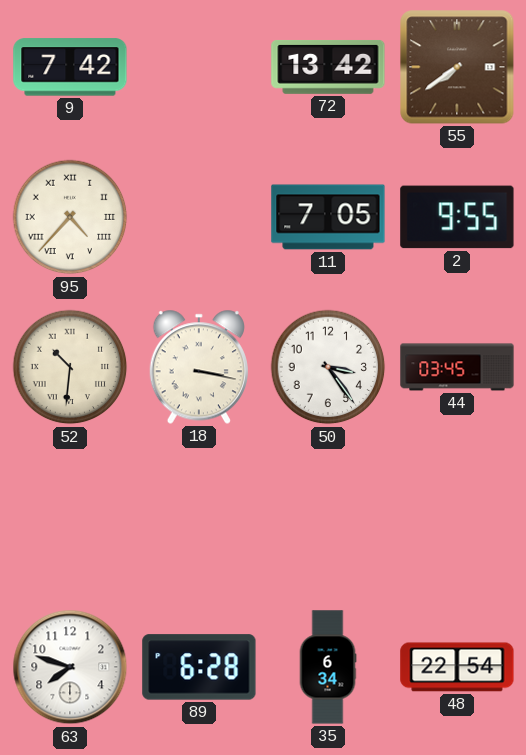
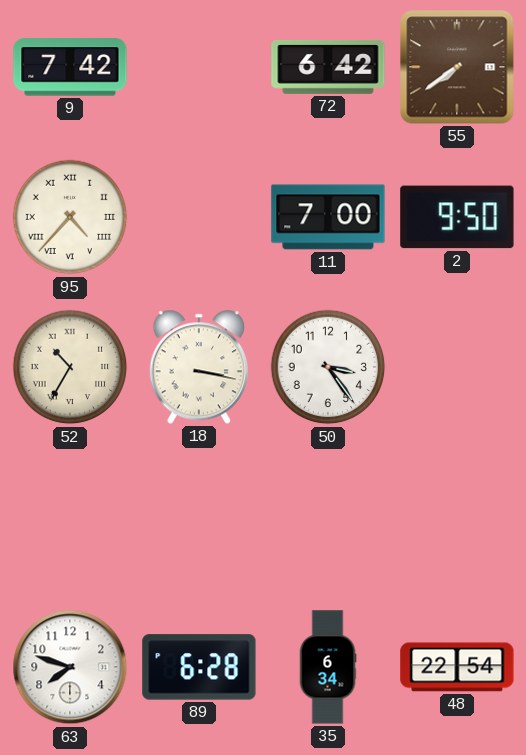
72: 13:42 -> 6:42
11: 7:05 -> 7:00
2: 9:55 -> 9:50
52: 10:31 -> 10:35
44: 03:45 -> none
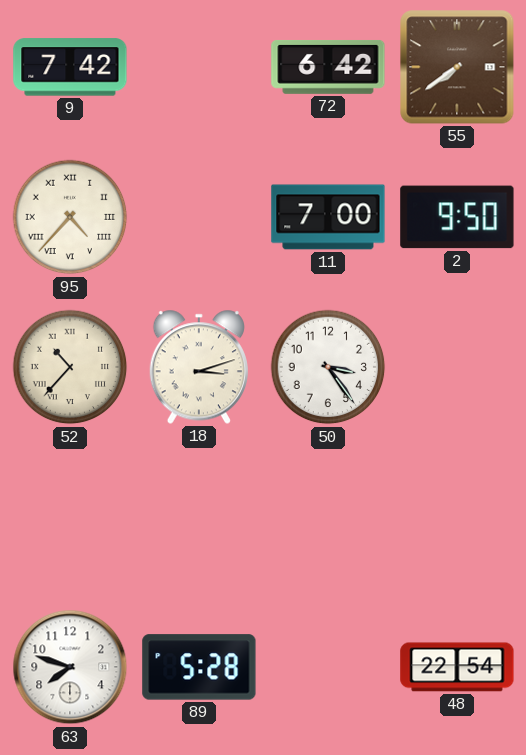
52: 10:35 -> 10:37
18: 3:17 -> 3:12
89: 6:28 -> 5:28
35: 6:34 -> none
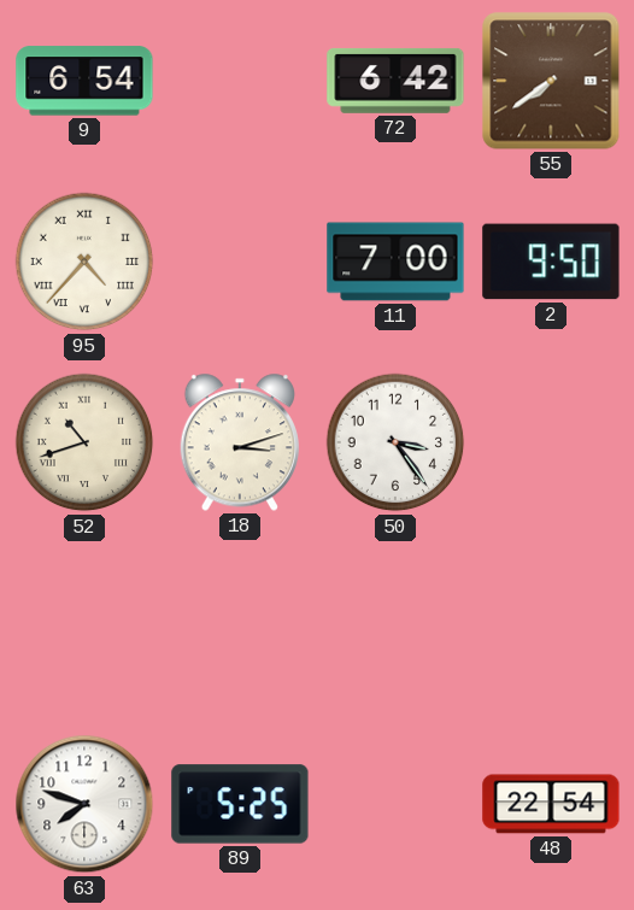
9: 7:42 -> 6:54
52: 10:37 -> 10:42
89: 5:28 -> 5:25
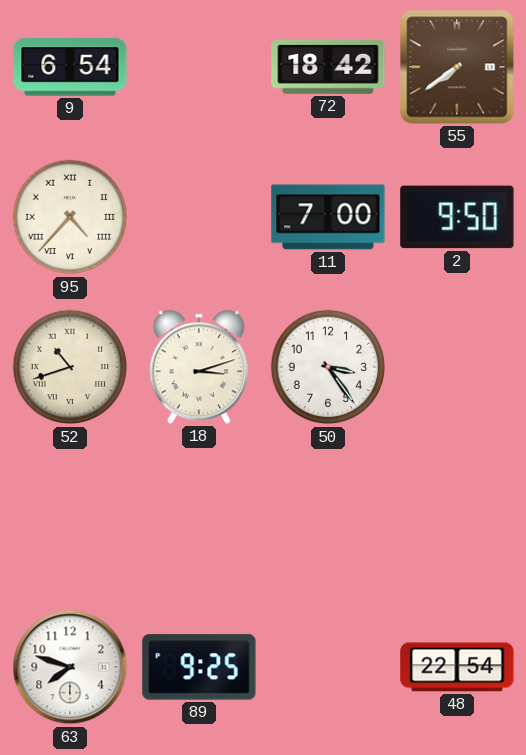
72: 6:42 -> 18:42
89: 5:25 -> 9:25
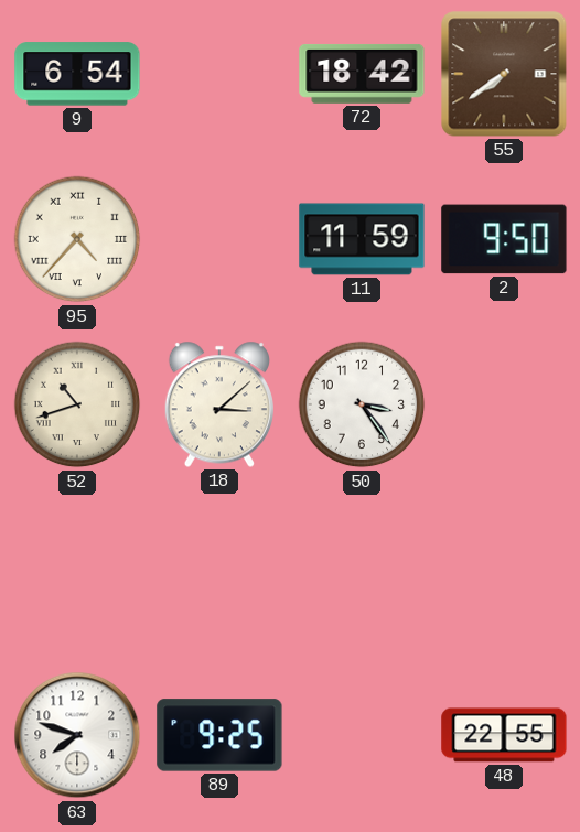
11: 7:00 -> 11:59
18: 3:12 -> 3:08
48: 22:54 -> 22:55
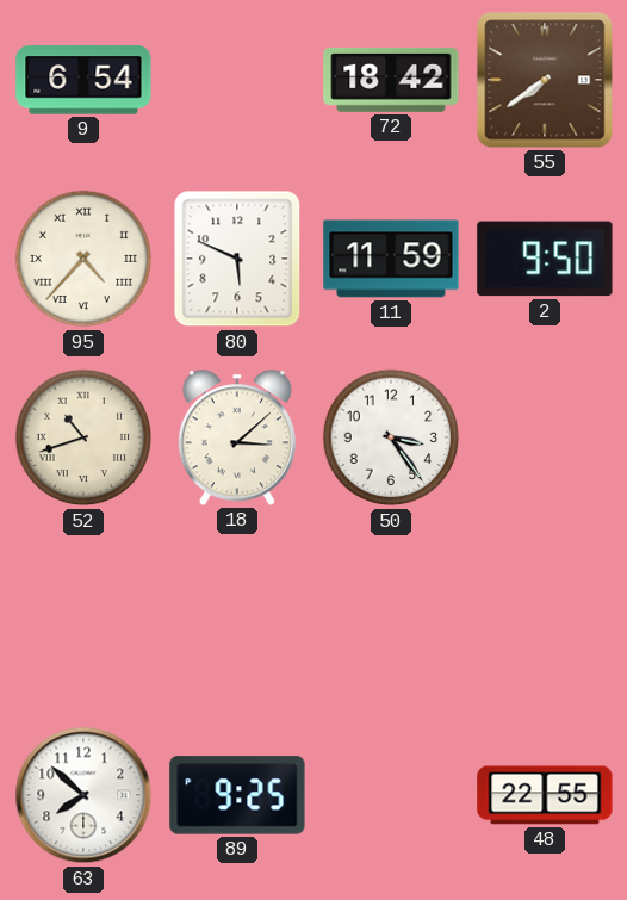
80: none -> 5:49
63: 7:48 -> 7:52
